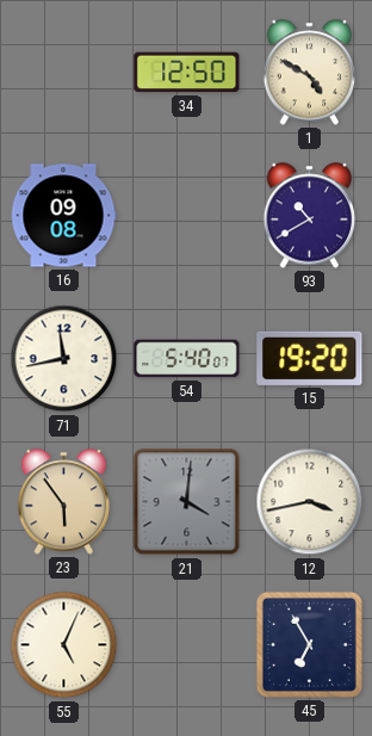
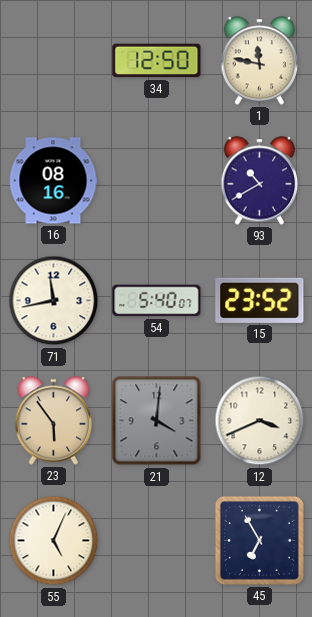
1: 4:50 -> 11:47
16: 09:08 -> 08:16
15: 19:20 -> 23:52
12: 3:43 -> 3:41
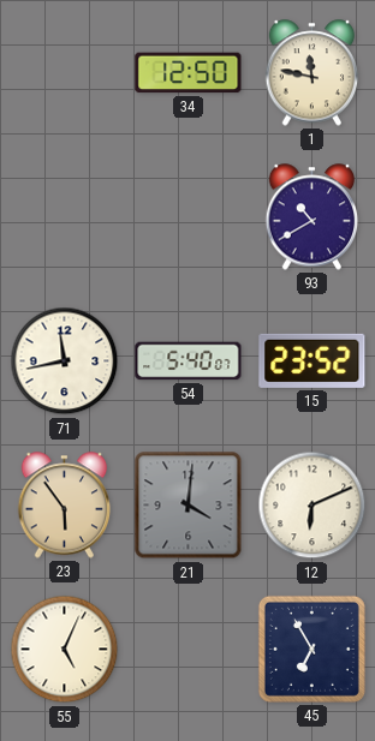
16: 08:16 -> none
12: 3:41 -> 6:11
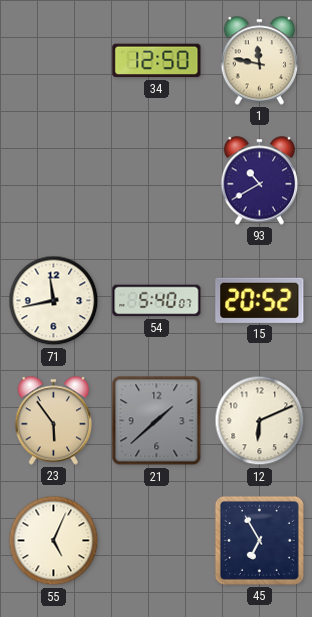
15: 23:52 -> 20:52
21: 4:01 -> 1:38
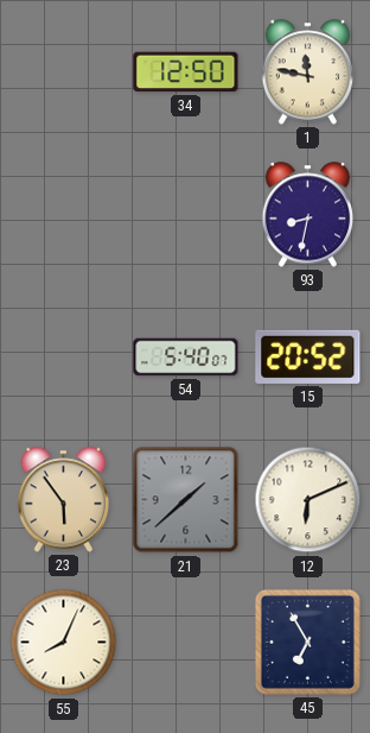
93: 10:40 -> 8:32
71: 11:43 -> none
55: 5:04 -> 8:04
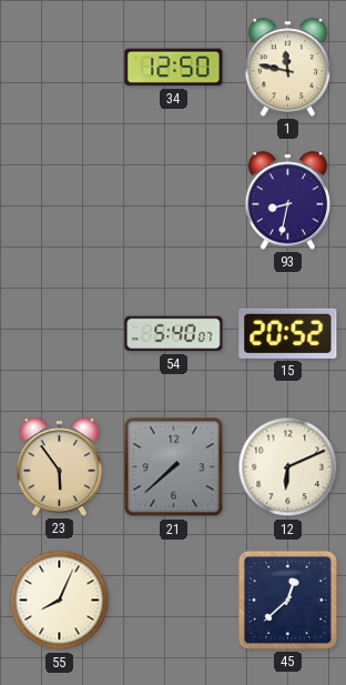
21: 1:38 -> 7:38
45: 6:55 -> 12:38
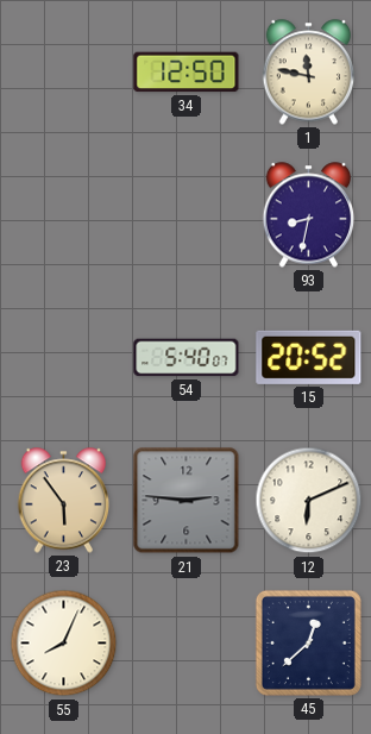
21: 7:38 -> 2:46
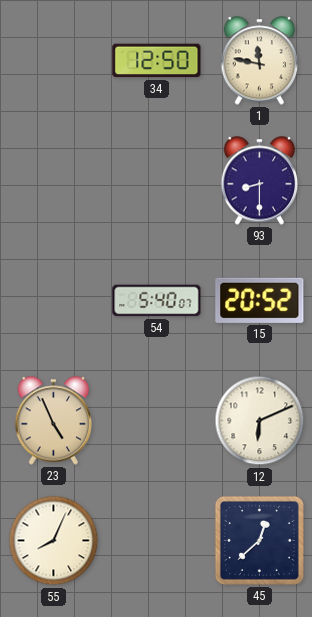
93: 8:32 -> 8:30
23: 5:54 -> 4:56
21: 2:46 -> none
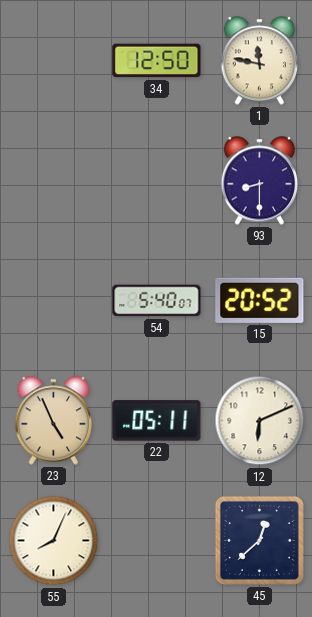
22: none -> 05:11
